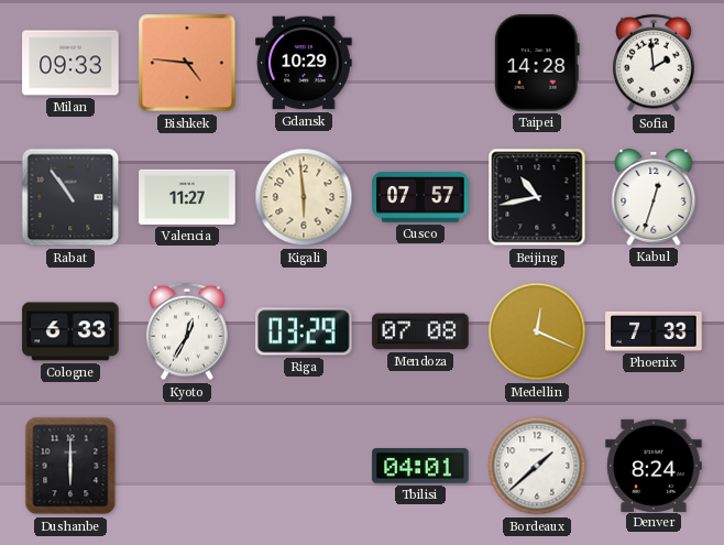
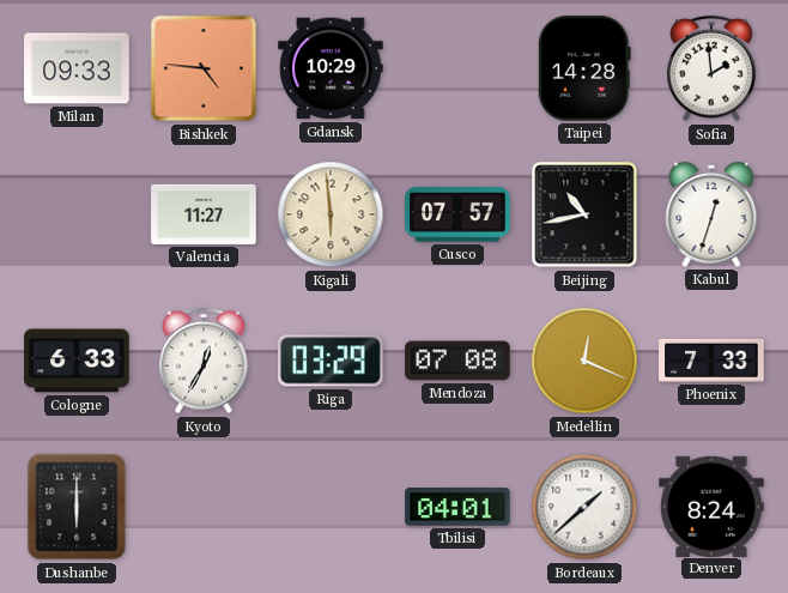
Rabat: 10:54 -> none
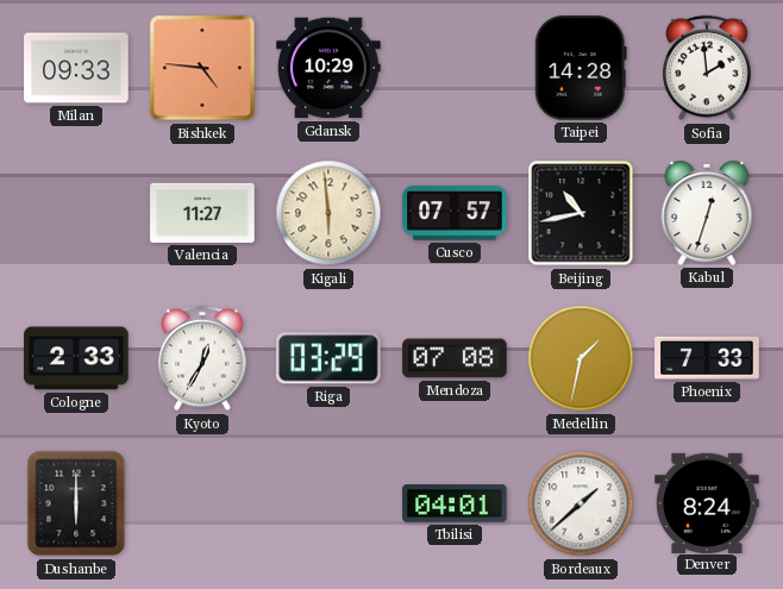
Cologne: 6:33 -> 2:33
Medellin: 12:19 -> 1:32
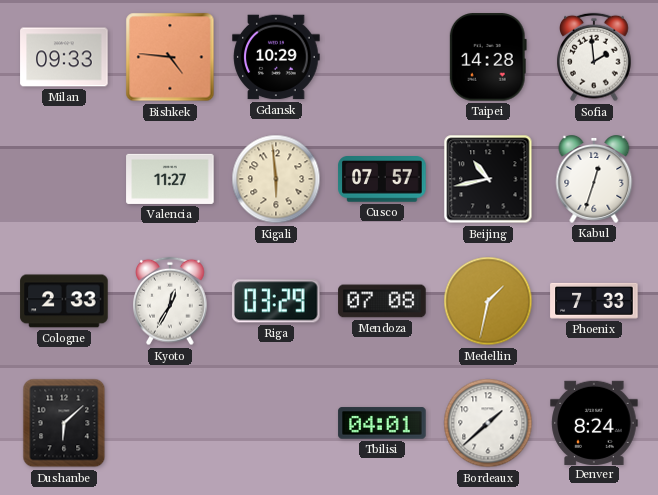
Dushanbe: 6:00 -> 6:08
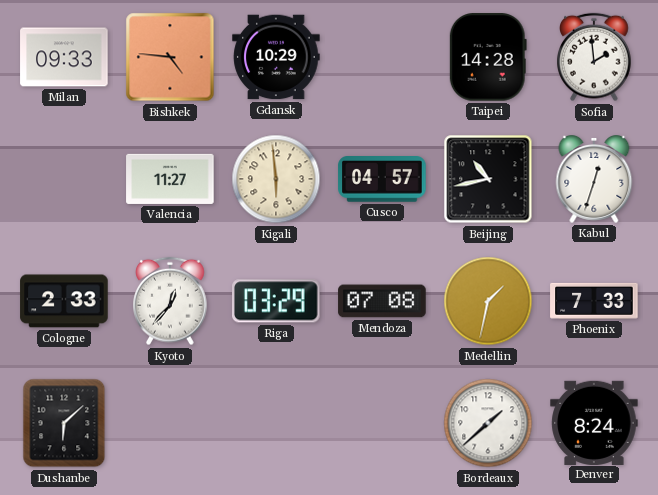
Cusco: 07:57 -> 04:57
Kyoto: 12:35 -> 12:37
Tbilisi: 04:01 -> none
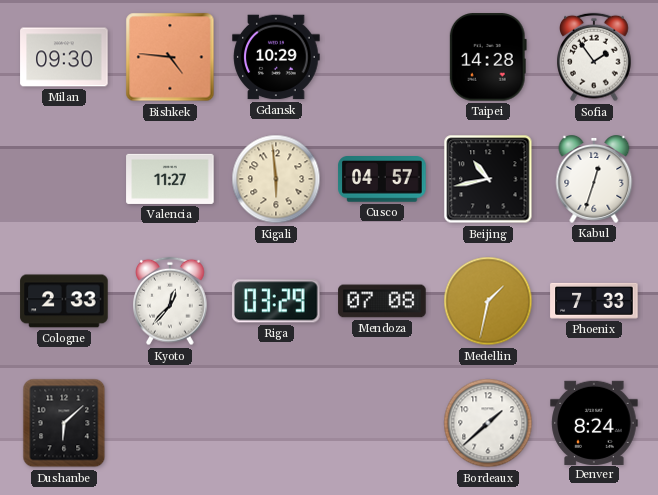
Milan: 09:33 -> 09:30
Sofia: 1:59 -> 1:54
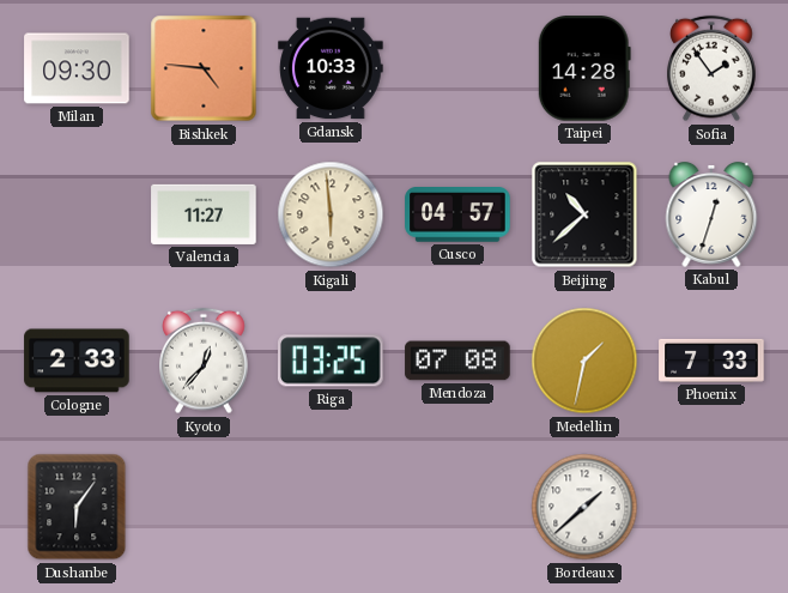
Gdansk: 10:29 -> 10:33
Beijing: 10:43 -> 10:38
Riga: 03:29 -> 03:25
Dushanbe: 6:08 -> 6:06
Denver: 8:24 -> none
